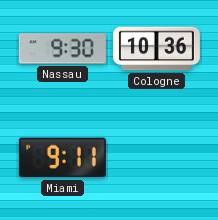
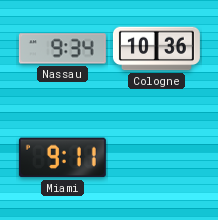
Nassau: 9:30 -> 9:34
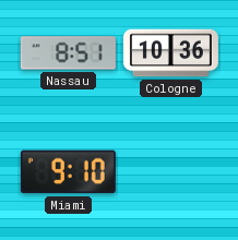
Nassau: 9:34 -> 8:51
Miami: 9:11 -> 9:10
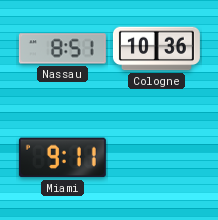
Miami: 9:10 -> 9:11
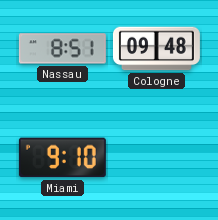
Cologne: 10:36 -> 09:48
Miami: 9:11 -> 9:10
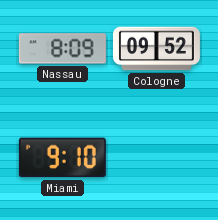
Nassau: 8:51 -> 8:09
Cologne: 09:48 -> 09:52
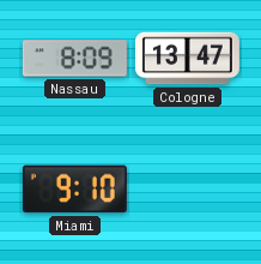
Cologne: 09:52 -> 13:47
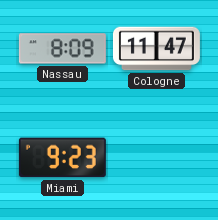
Cologne: 13:47 -> 11:47
Miami: 9:10 -> 9:23
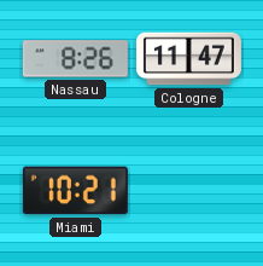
Nassau: 8:09 -> 8:26
Miami: 9:23 -> 10:21
